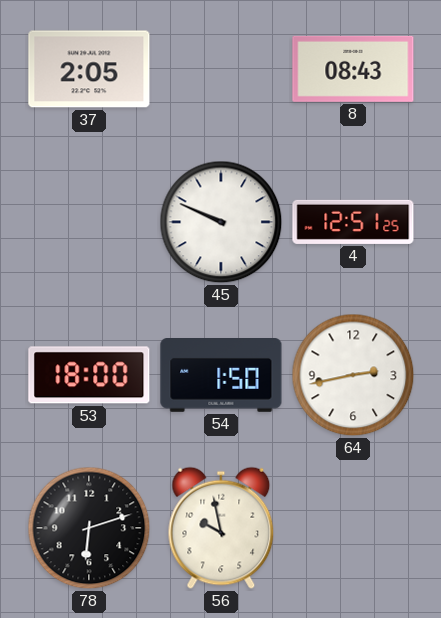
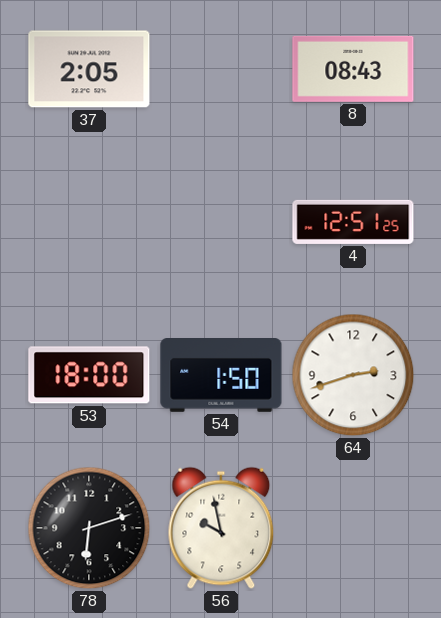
45: 9:49 -> none
64: 2:43 -> 2:42
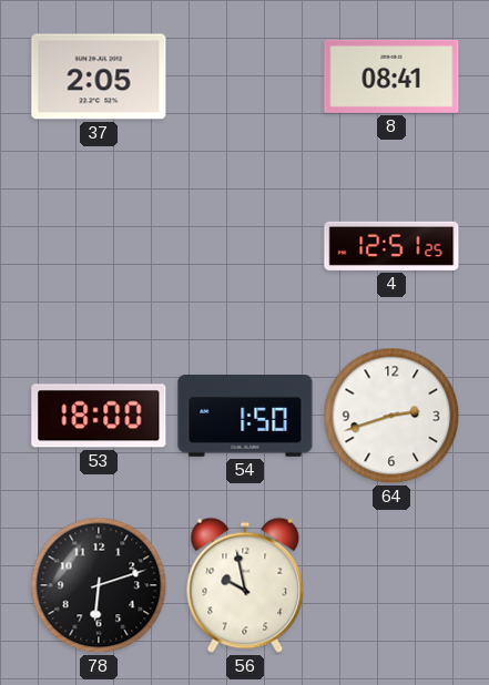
8: 08:43 -> 08:41
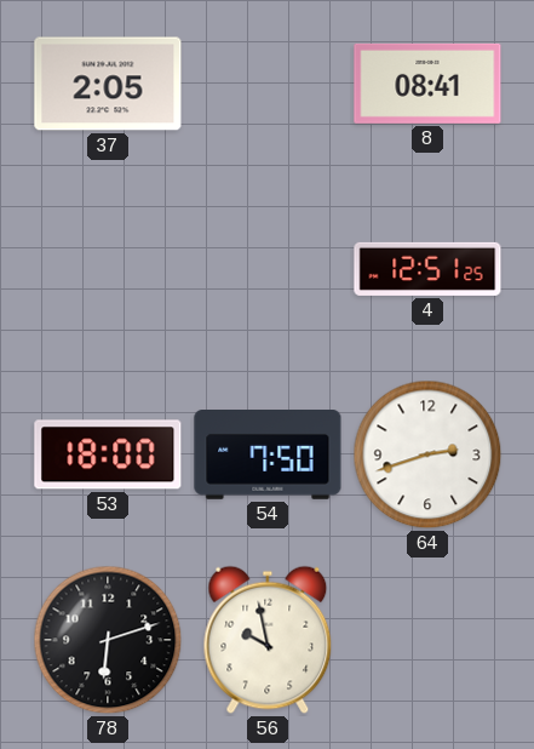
54: 1:50 -> 7:50
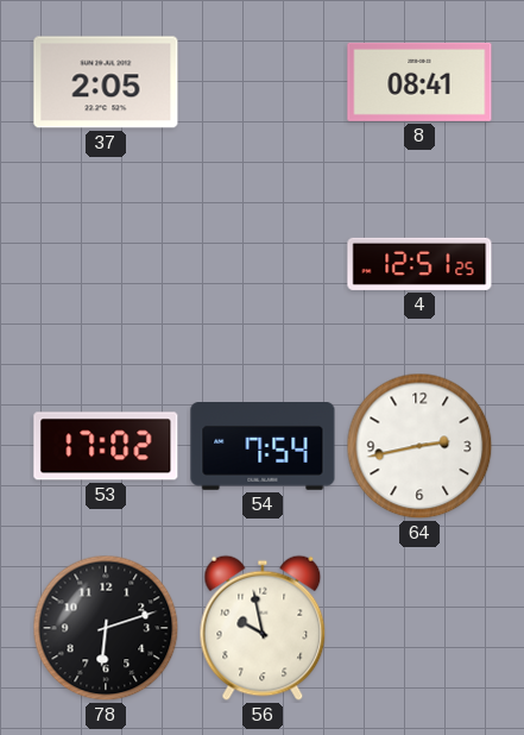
53: 18:00 -> 17:02
54: 7:50 -> 7:54
64: 2:42 -> 2:43
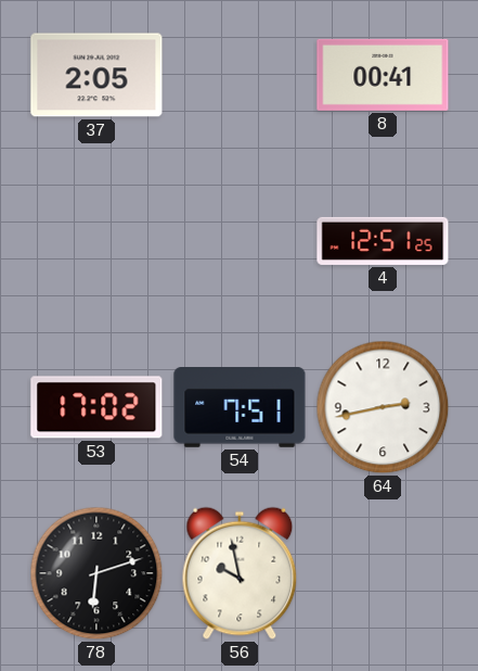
8: 08:41 -> 00:41
54: 7:54 -> 7:51
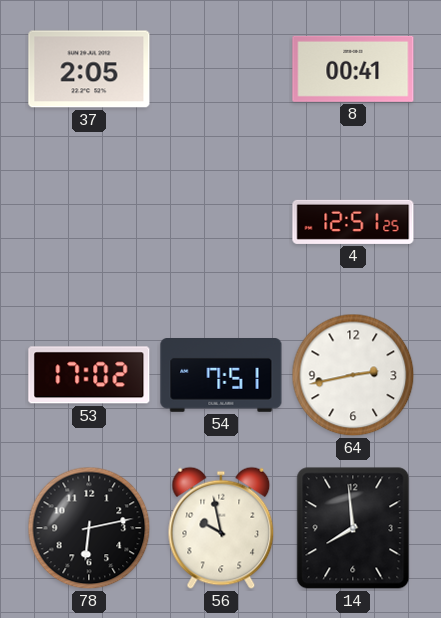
78: 6:12 -> 6:13
14: none -> 7:59
